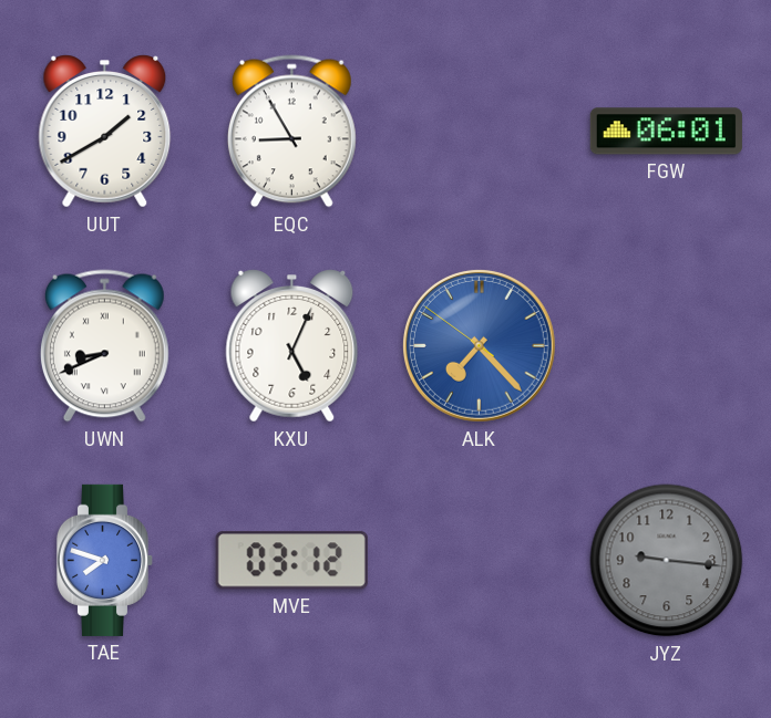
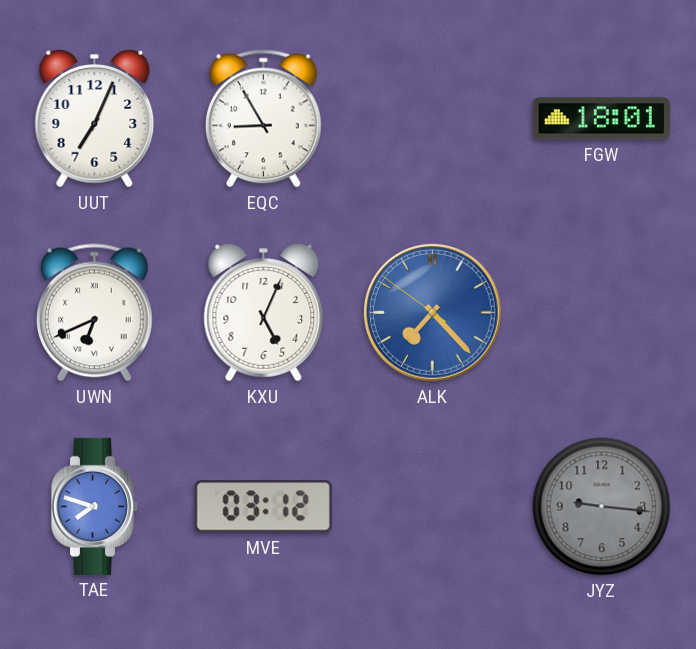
UUT: 1:40 -> 7:04
FGW: 06:01 -> 18:01
UWN: 8:41 -> 6:41
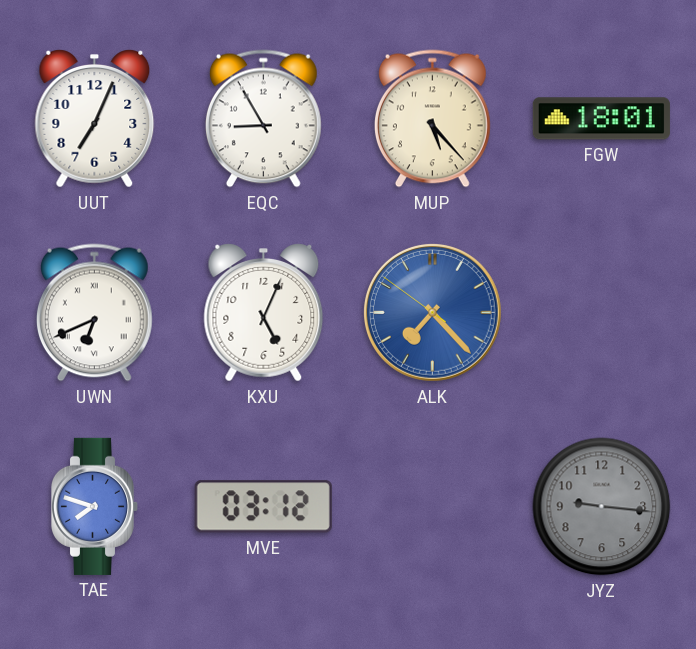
MUP: none -> 5:23
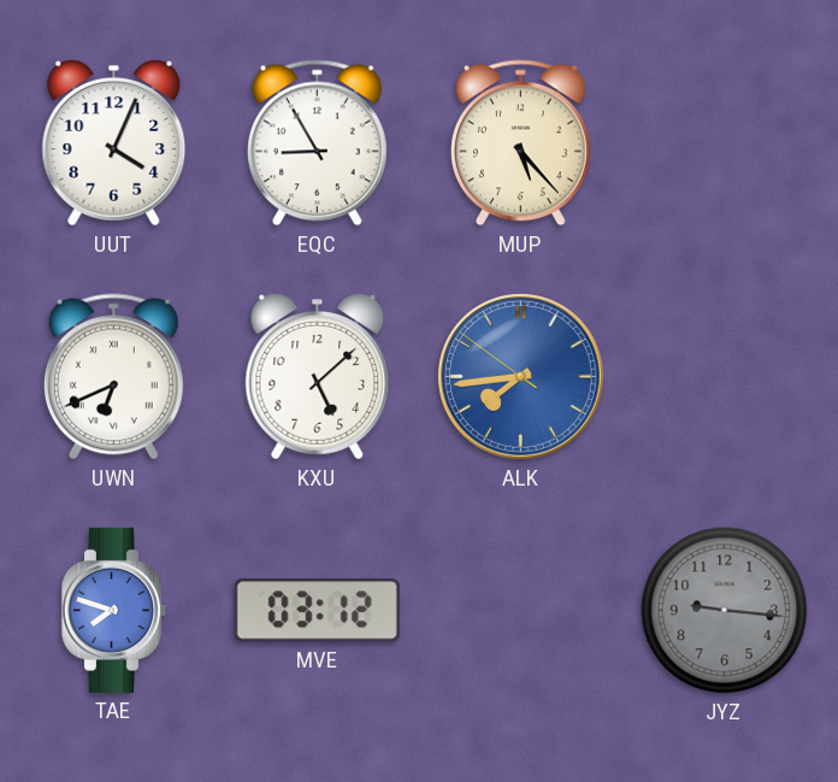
UUT: 7:04 -> 4:04
FGW: 18:01 -> none
KXU: 5:04 -> 5:08
ALK: 7:22 -> 7:43
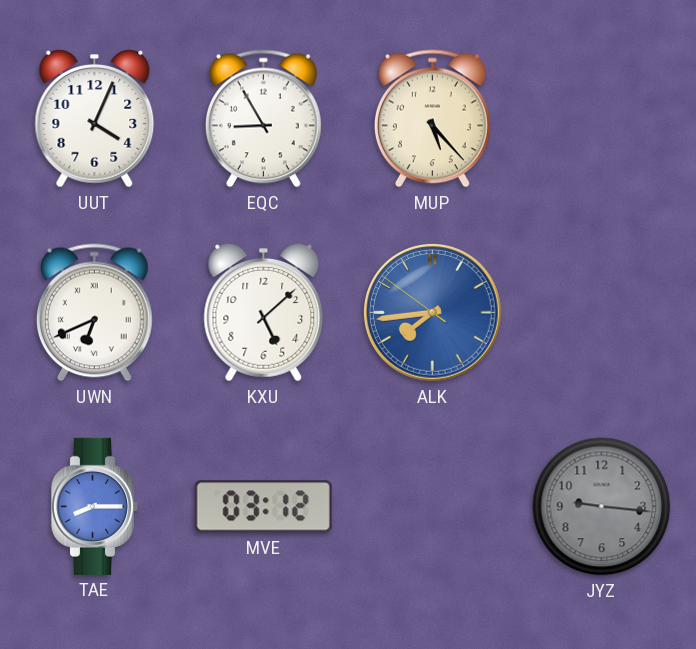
TAE: 7:48 -> 8:15
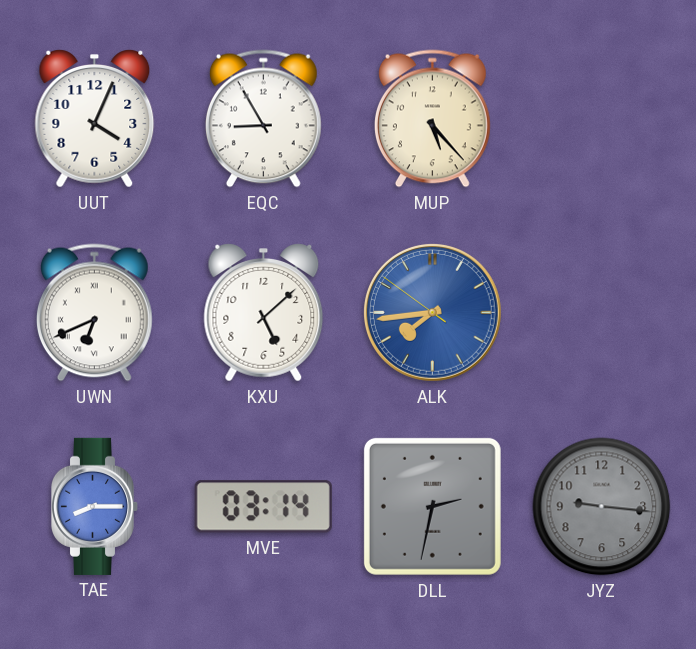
MVE: 03:12 -> 03:14
DLL: none -> 2:32
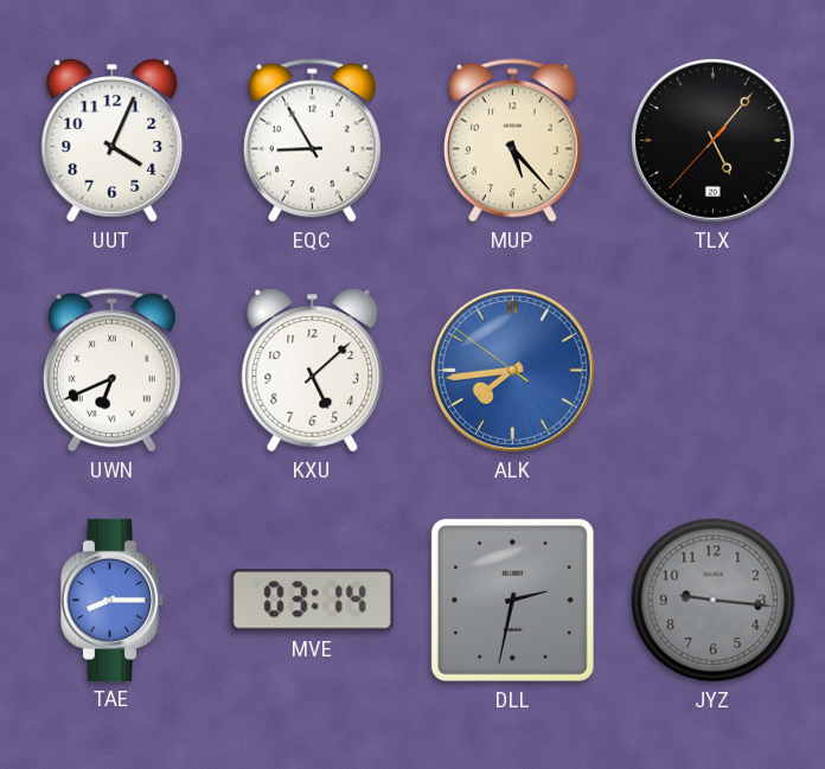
TLX: none -> 5:06
